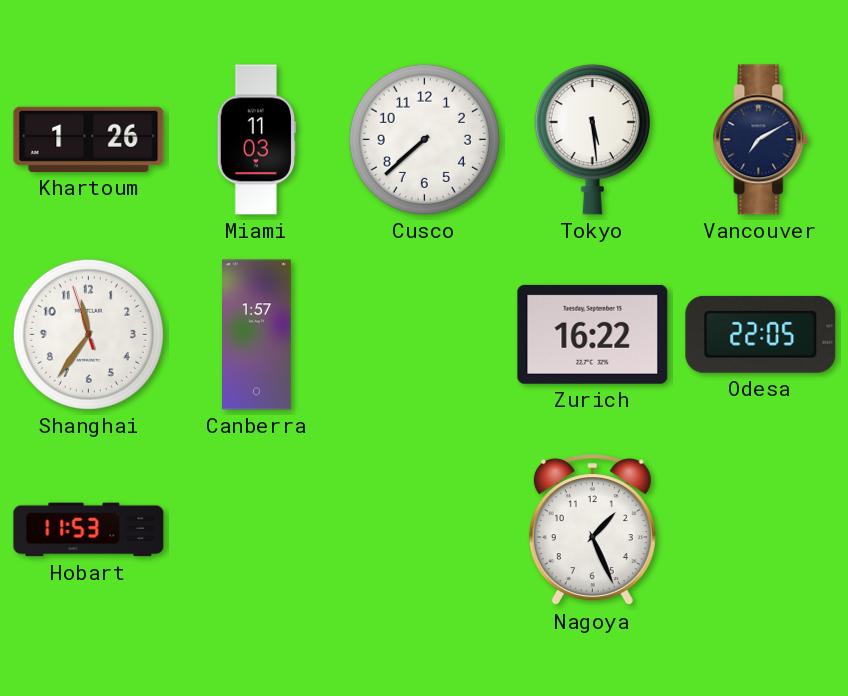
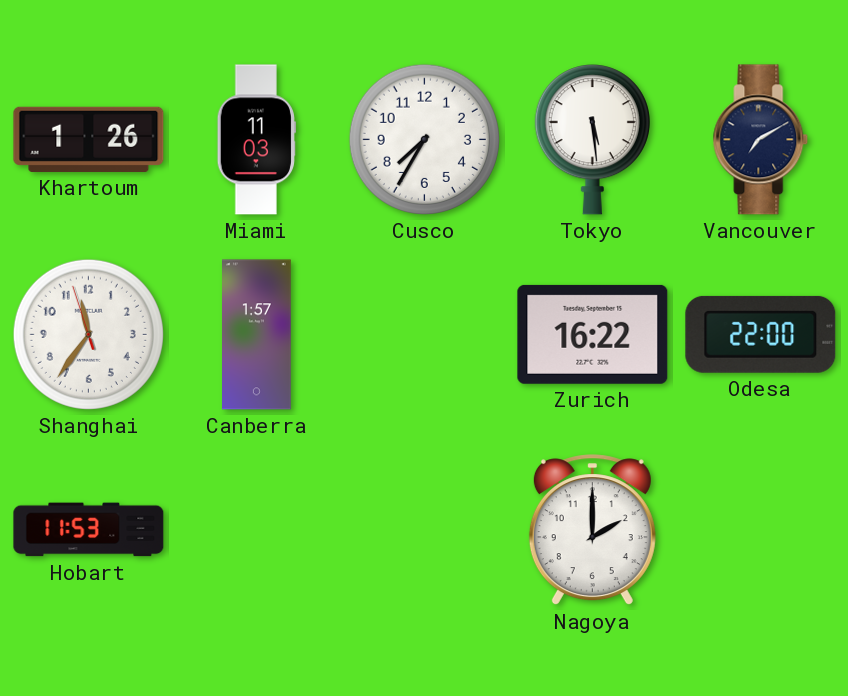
Cusco: 7:38 -> 7:35
Odesa: 22:05 -> 22:00
Nagoya: 1:26 -> 2:00
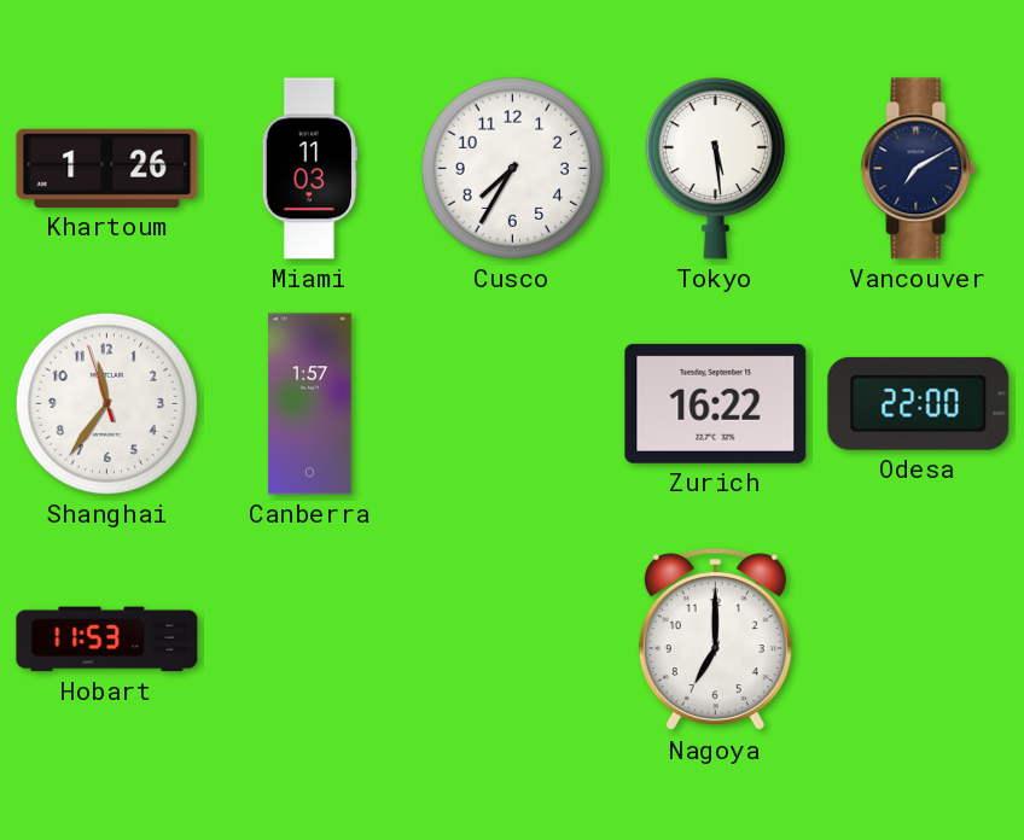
Nagoya: 2:00 -> 7:00
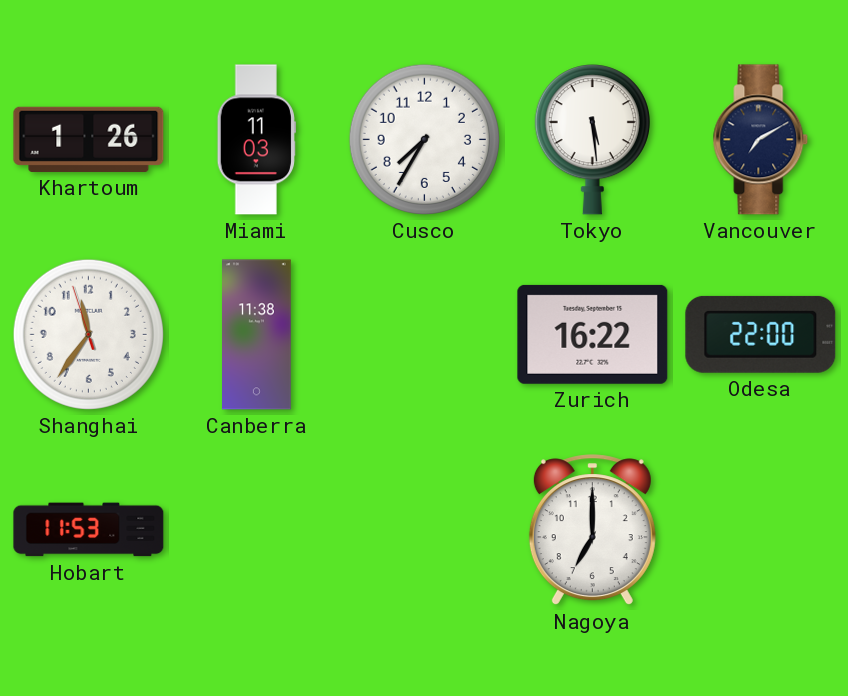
Canberra: 1:57 -> 11:38
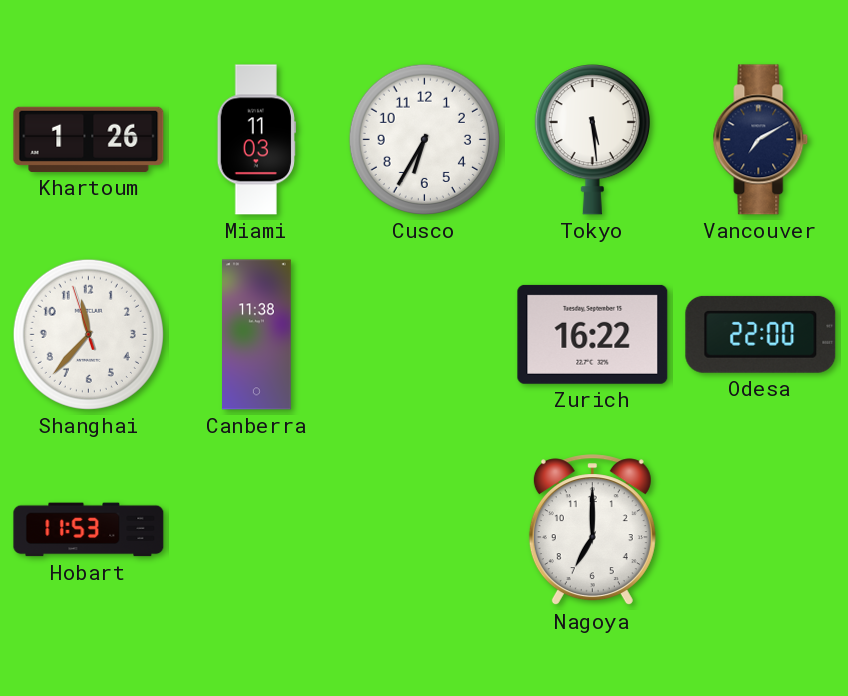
Cusco: 7:35 -> 6:35
Shanghai: 11:35 -> 11:36
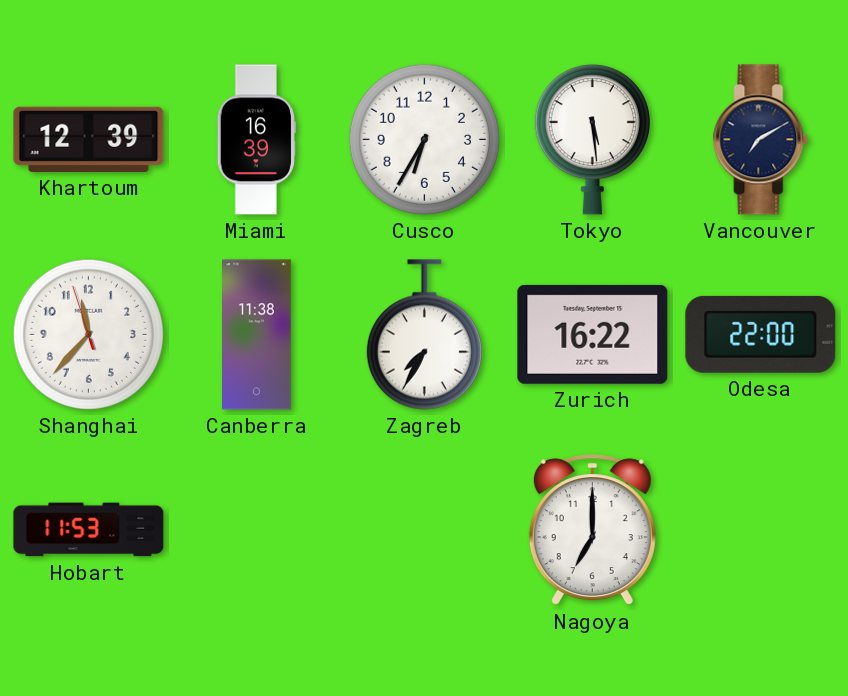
Khartoum: 1:26 -> 12:39
Miami: 11:03 -> 16:39
Zagreb: none -> 7:35
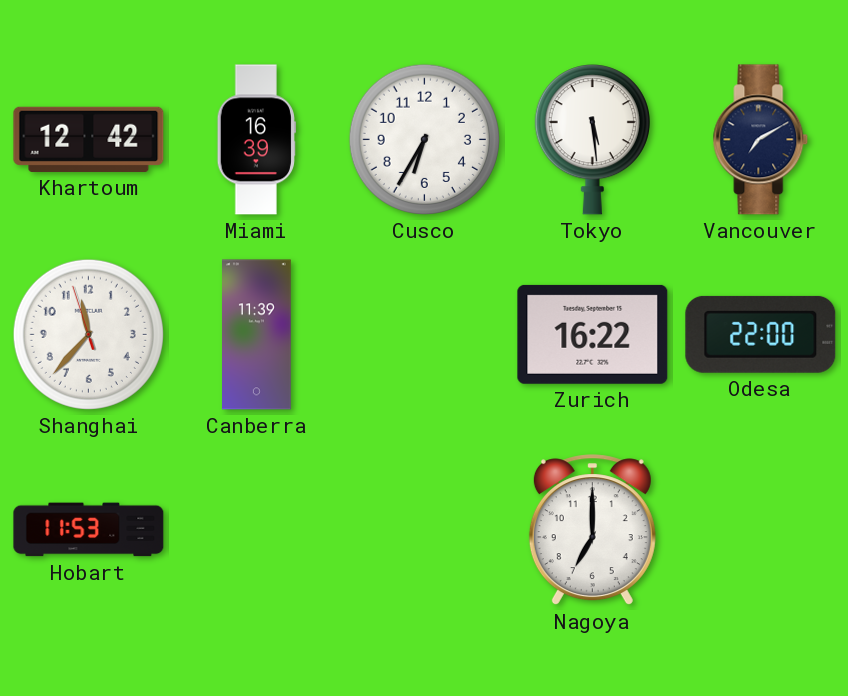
Khartoum: 12:39 -> 12:42
Canberra: 11:38 -> 11:39
Zagreb: 7:35 -> none
